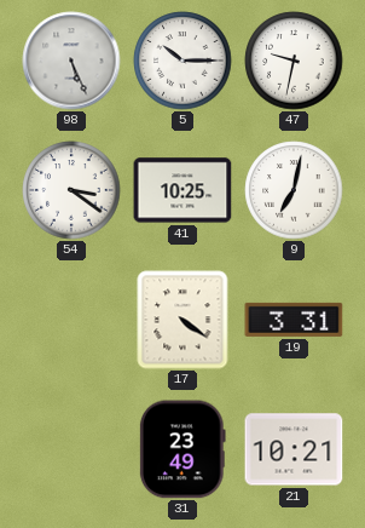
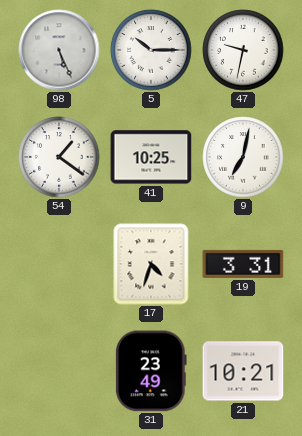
54: 3:21 -> 1:21
17: 4:21 -> 4:33
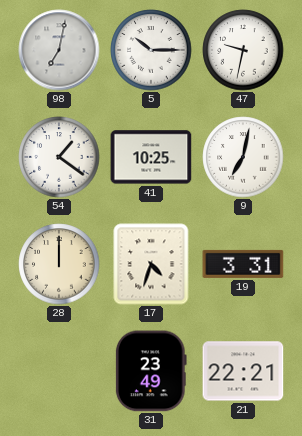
98: 5:26 -> 7:02
28: none -> 12:00
21: 10:21 -> 22:21
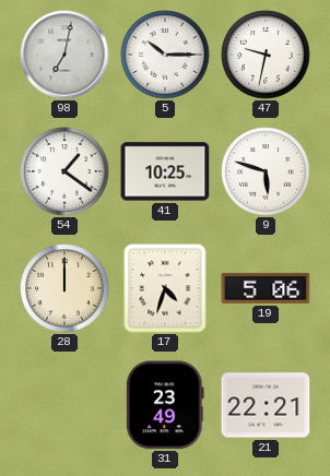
9: 7:02 -> 5:48
19: 3:31 -> 5:06
